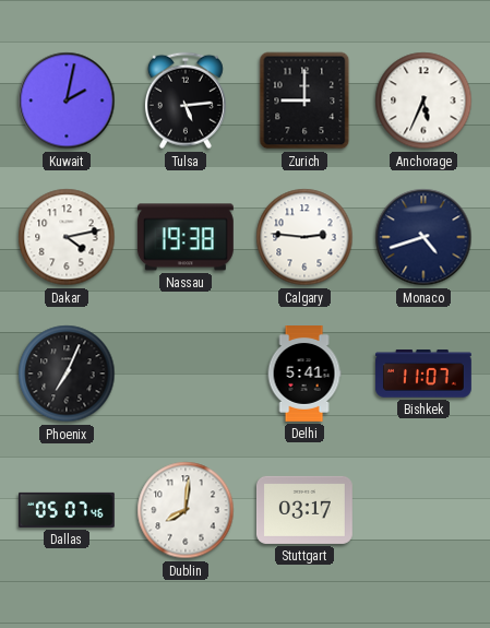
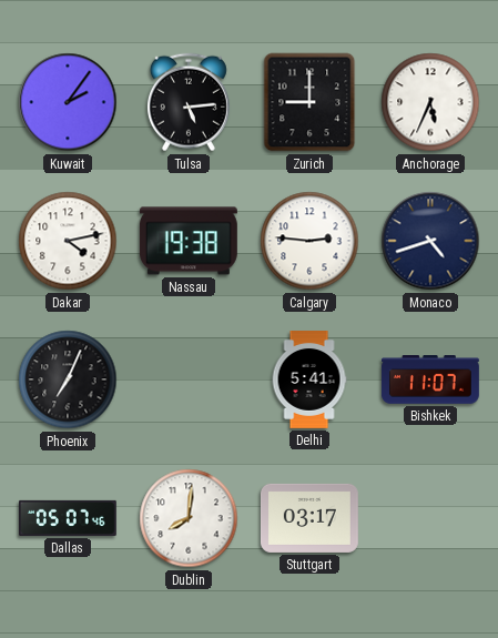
Kuwait: 2:02 -> 2:06
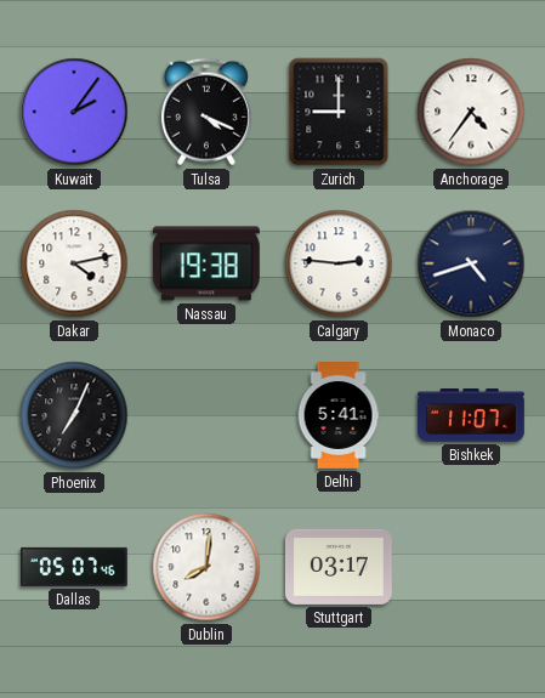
Tulsa: 5:14 -> 4:19
Anchorage: 5:34 -> 4:36
